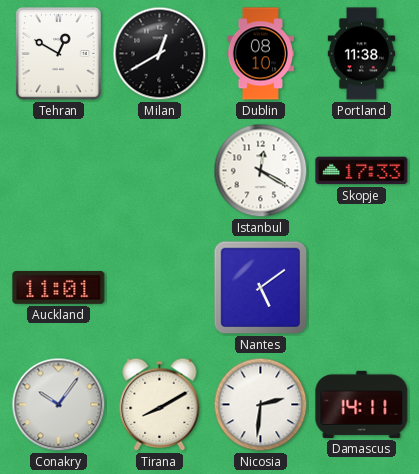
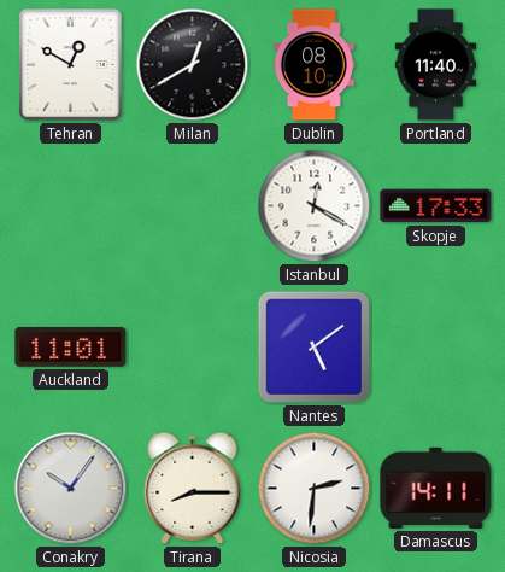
Portland: 11:38 -> 11:40
Tirana: 8:10 -> 8:15
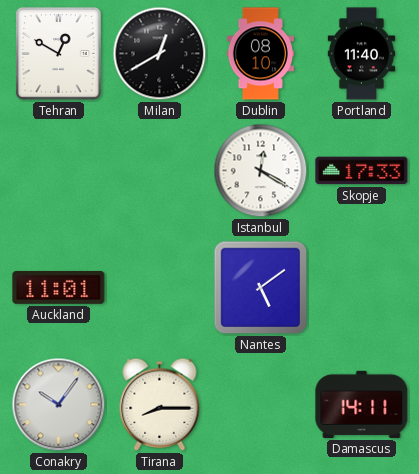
Nicosia: 2:31 -> none
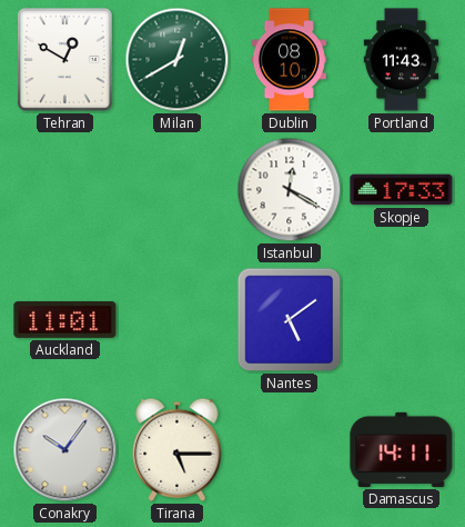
Milan dial: black -> green
Portland: 11:40 -> 11:43
Tirana: 8:15 -> 5:15
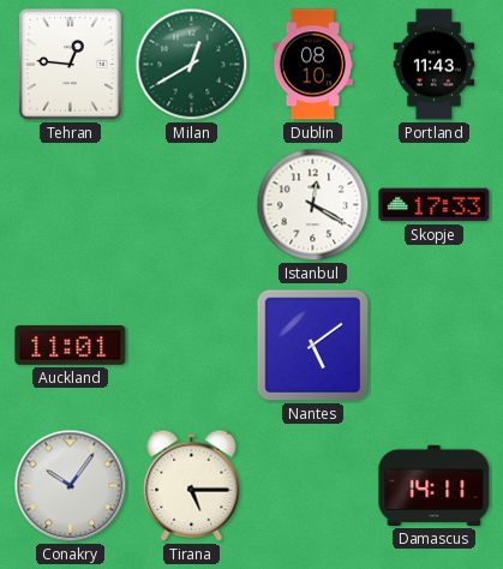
Tehran: 12:50 -> 12:46
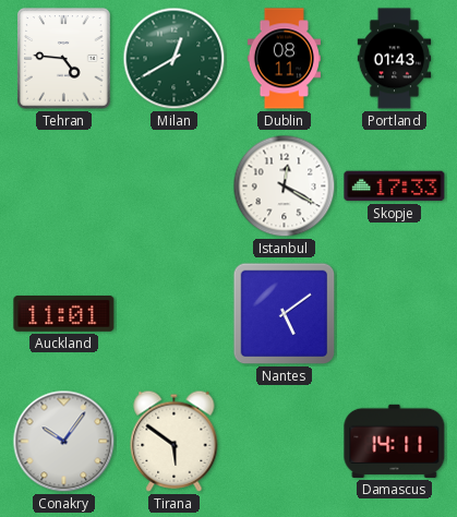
Tehran: 12:46 -> 4:46
Dublin: 08:10 -> 08:11
Portland: 11:43 -> 01:43
Tirana: 5:15 -> 5:51
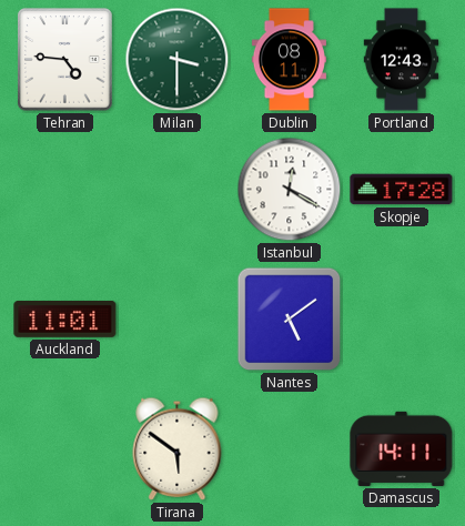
Milan: 12:40 -> 3:30
Portland: 01:43 -> 12:43
Skopje: 17:33 -> 17:28
Conakry: 10:06 -> none
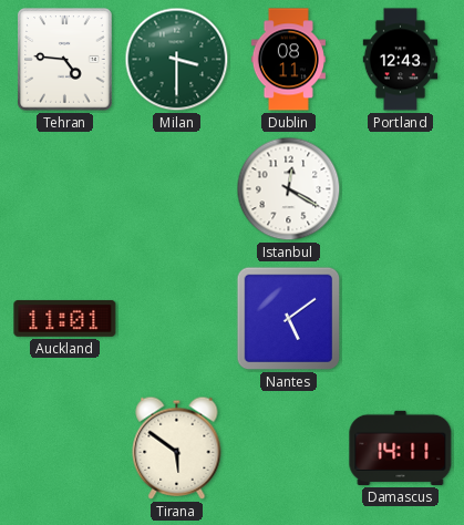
Skopje: 17:28 -> none
